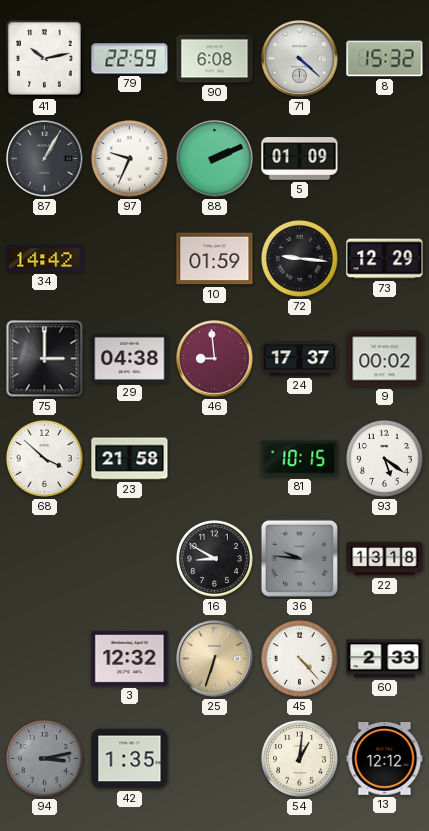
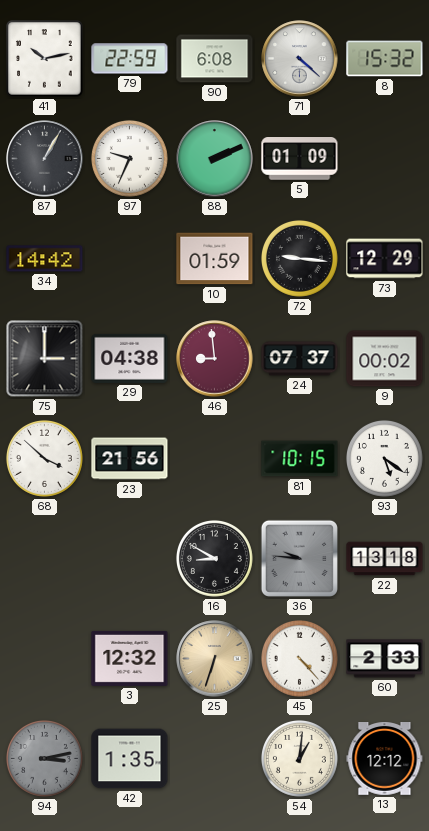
24: 17:37 -> 07:37
23: 21:58 -> 21:56
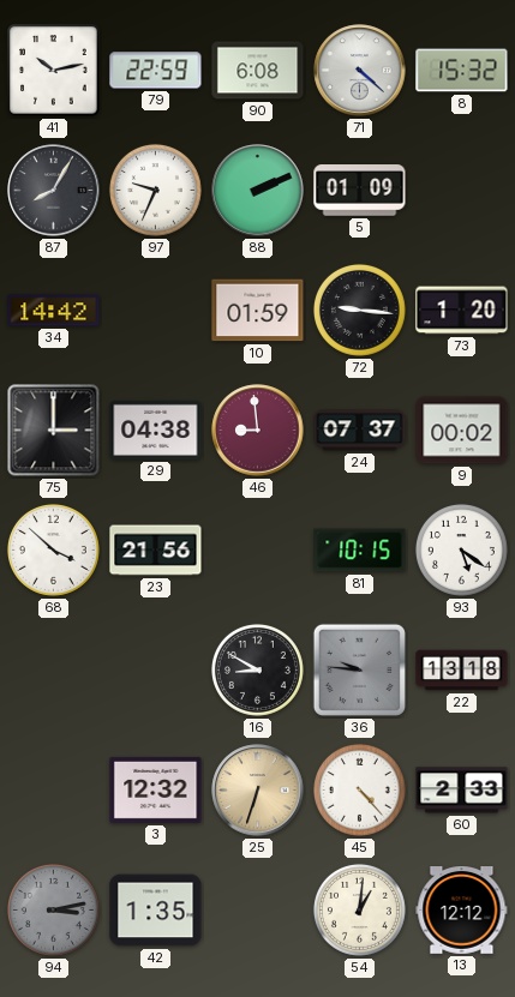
87: 1:05 -> 8:05
73: 12:29 -> 1:20
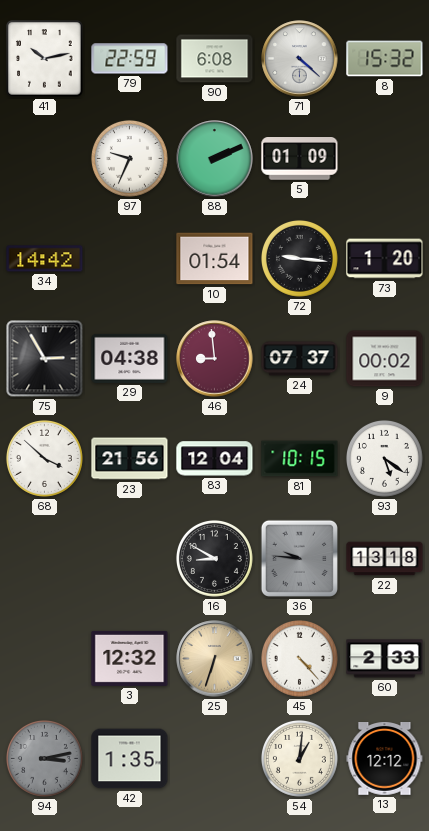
87: 8:05 -> none
10: 01:59 -> 01:54
75: 3:00 -> 2:55
83: none -> 12:04
